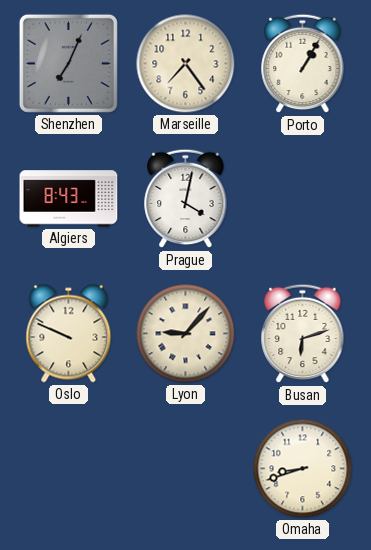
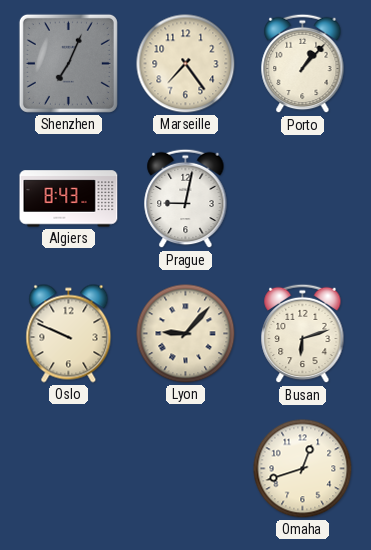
Porto: 1:05 -> 1:07
Prague: 4:02 -> 9:02
Omaha: 8:42 -> 12:42
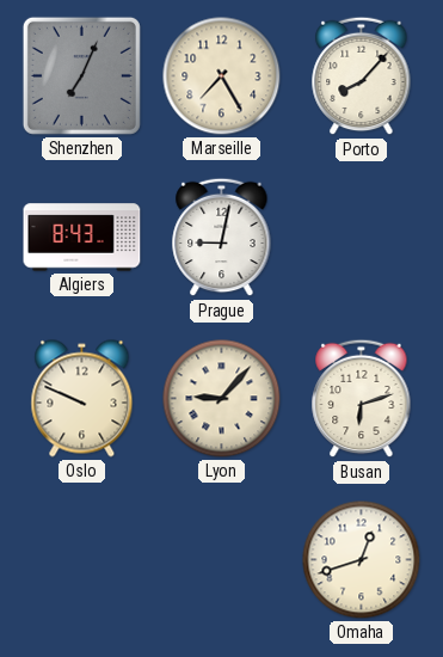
Marseille: 7:24 -> 7:25
Porto: 1:07 -> 8:07
